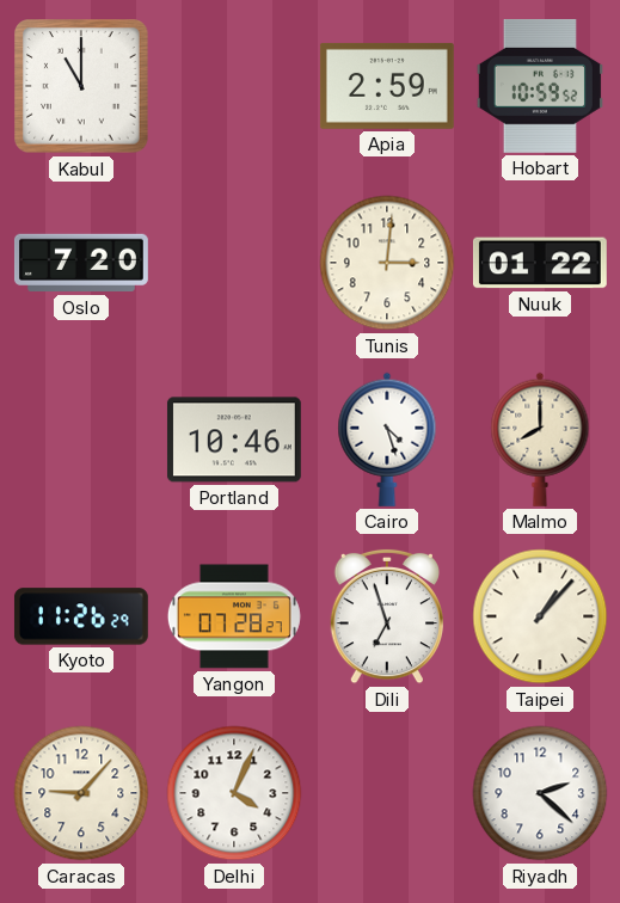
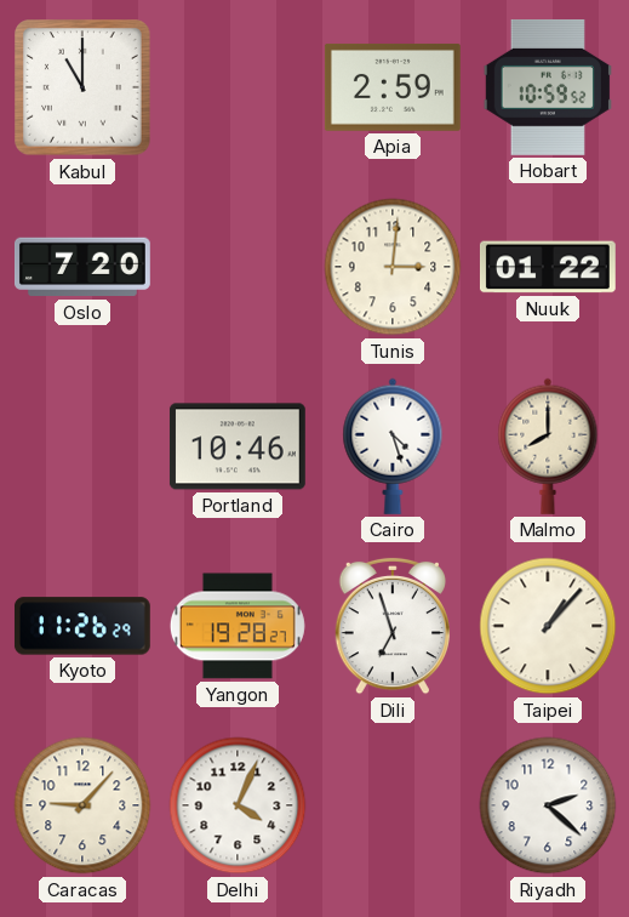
Yangon: 07:28 -> 19:28
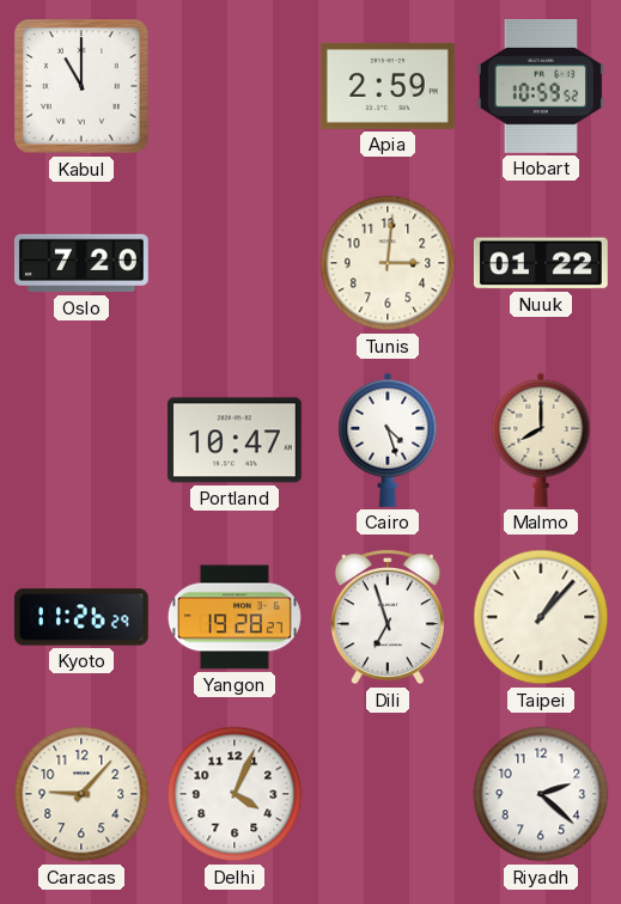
Portland: 10:46 -> 10:47
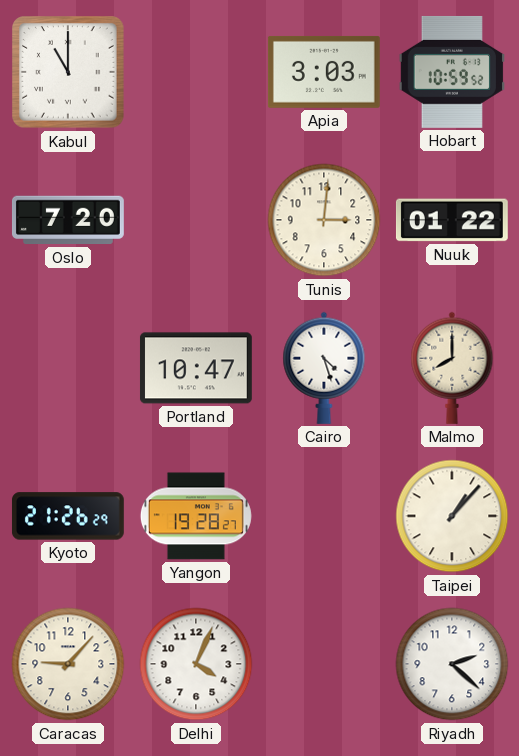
Apia: 2:59 -> 3:03
Kyoto: 11:26 -> 21:26
Dili: 6:57 -> none
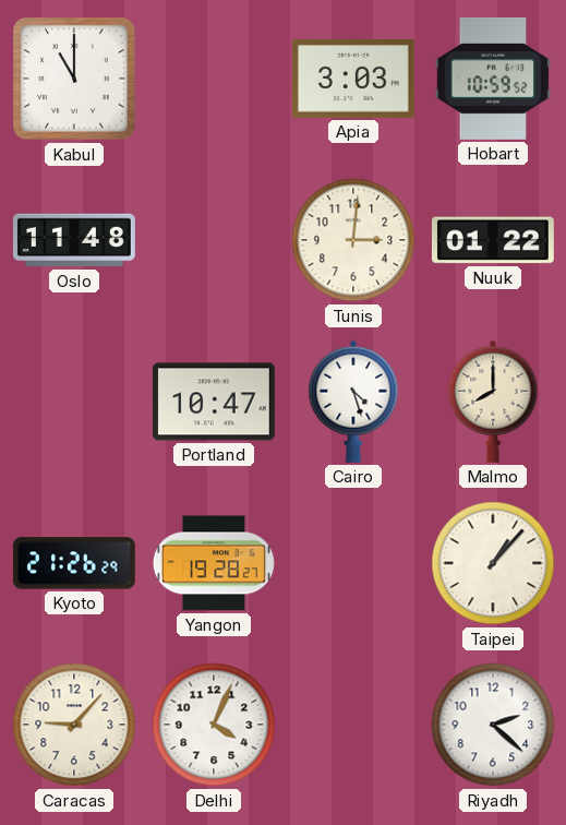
Oslo: 7:20 -> 11:48
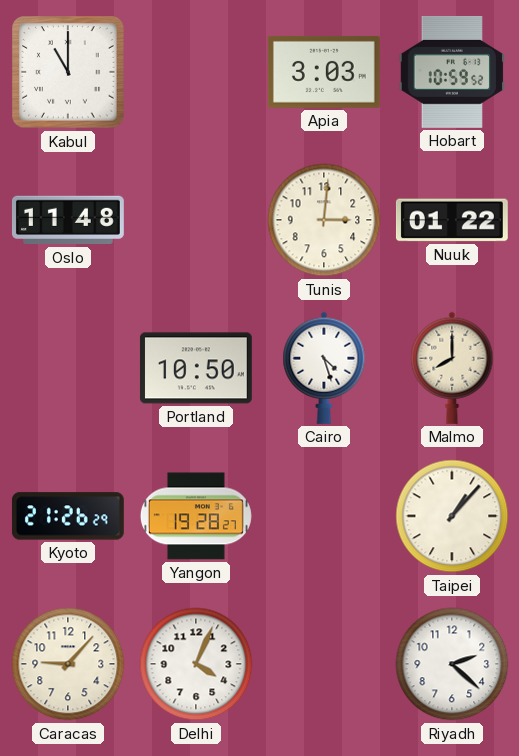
Portland: 10:47 -> 10:50
